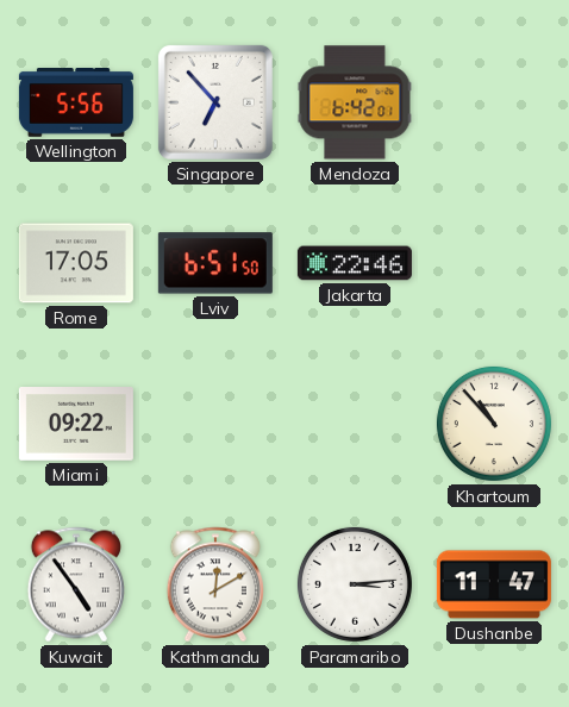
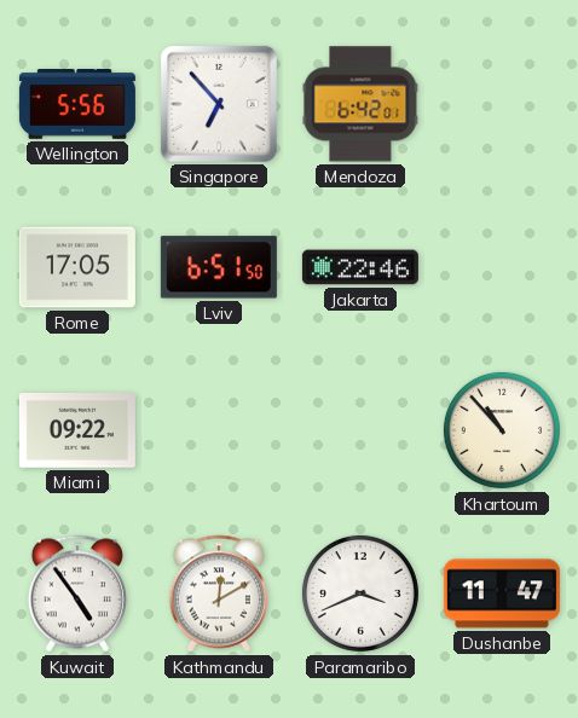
Paramaribo: 3:14 -> 3:41
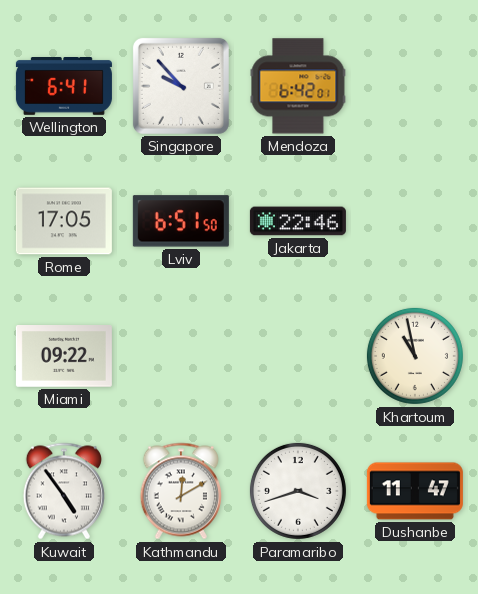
Wellington: 5:56 -> 6:41
Singapore: 6:53 -> 9:53
Khartoum: 10:53 -> 10:58
Paramaribo: 3:41 -> 3:42
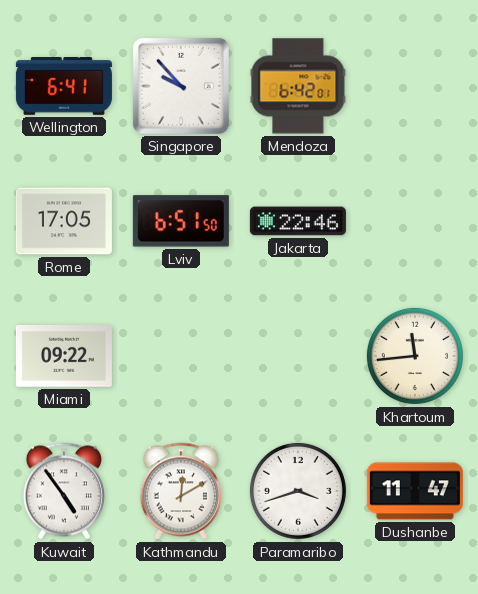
Khartoum: 10:58 -> 11:44
